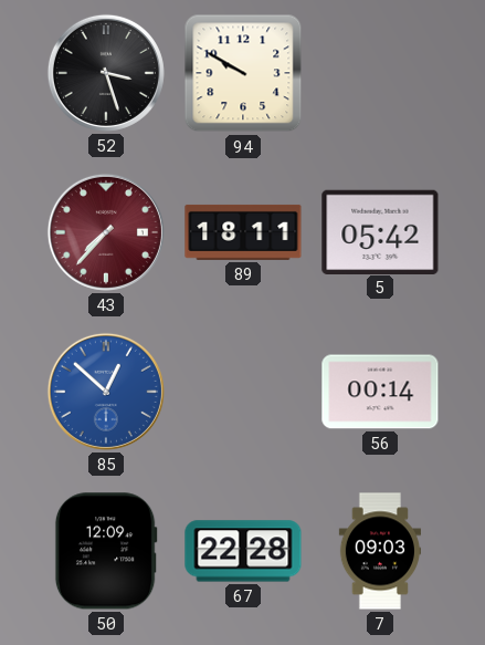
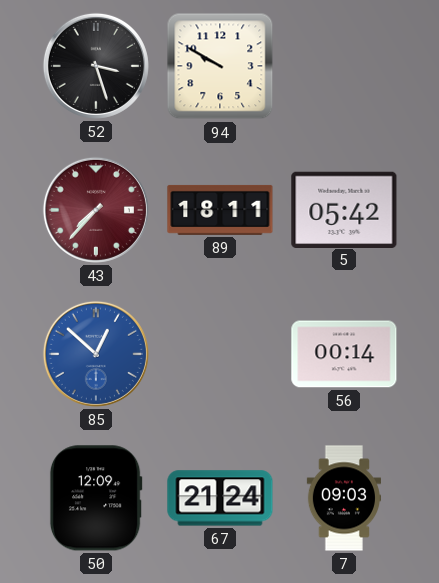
67: 22:28 -> 21:24
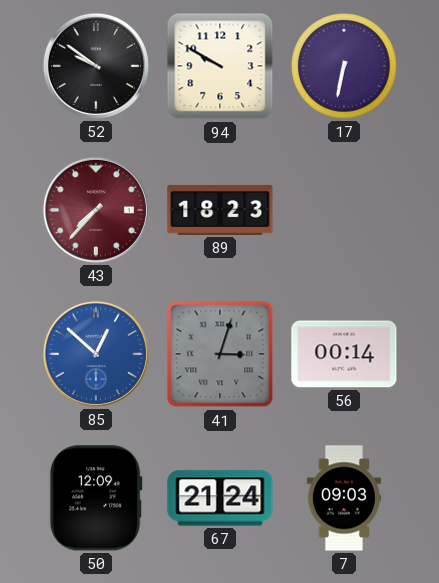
52: 3:27 -> 9:51
17: none -> 6:32
89: 18:11 -> 18:23
5: 05:42 -> none
41: none -> 3:03
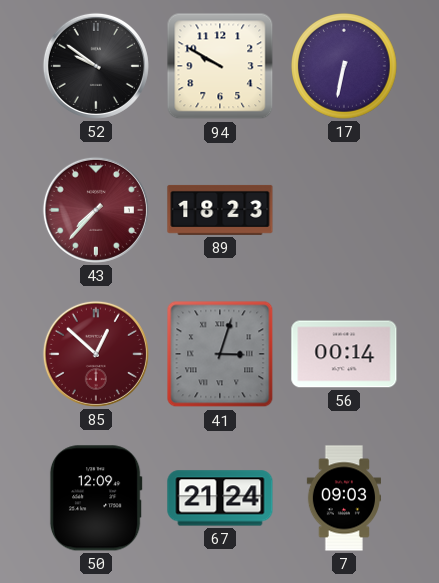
85 dial: blue -> burgundy
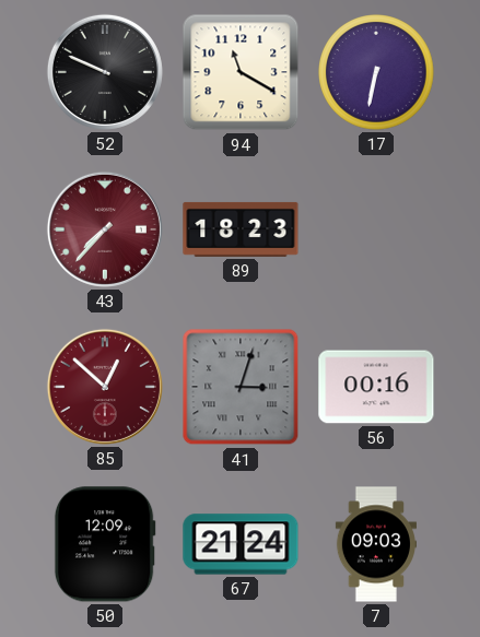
52: 9:51 -> 9:49
94: 9:50 -> 11:20
56: 00:14 -> 00:16
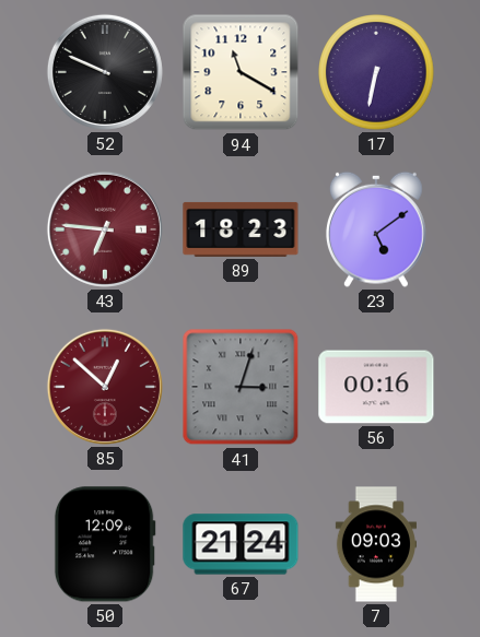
43: 7:37 -> 6:46
23: none -> 5:09
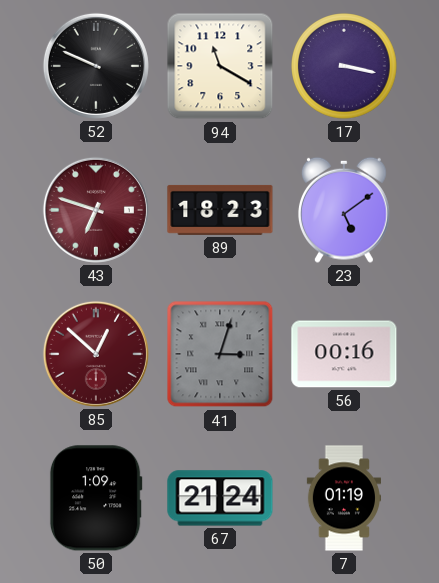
17: 6:32 -> 3:17
43: 6:46 -> 6:48
50: 12:09 -> 1:09
7: 09:03 -> 01:19
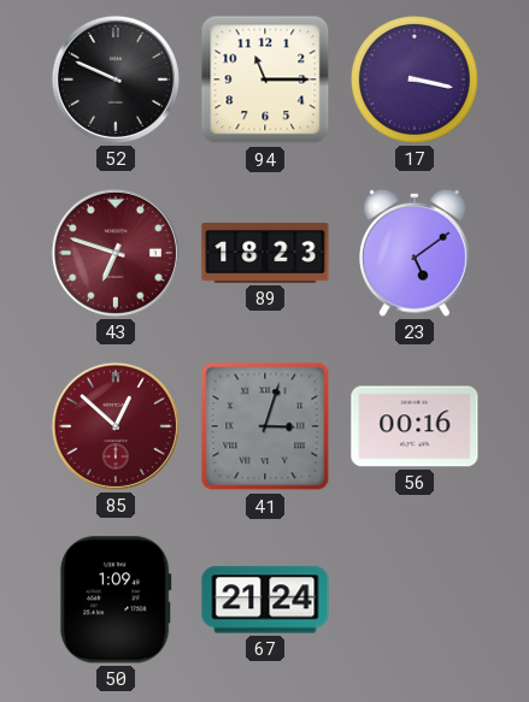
94: 11:20 -> 11:15
7: 01:19 -> none
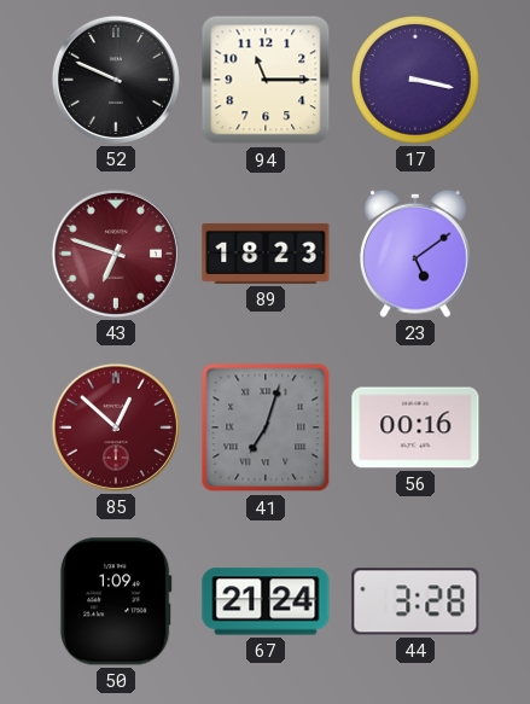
41: 3:03 -> 7:03
44: none -> 3:28
